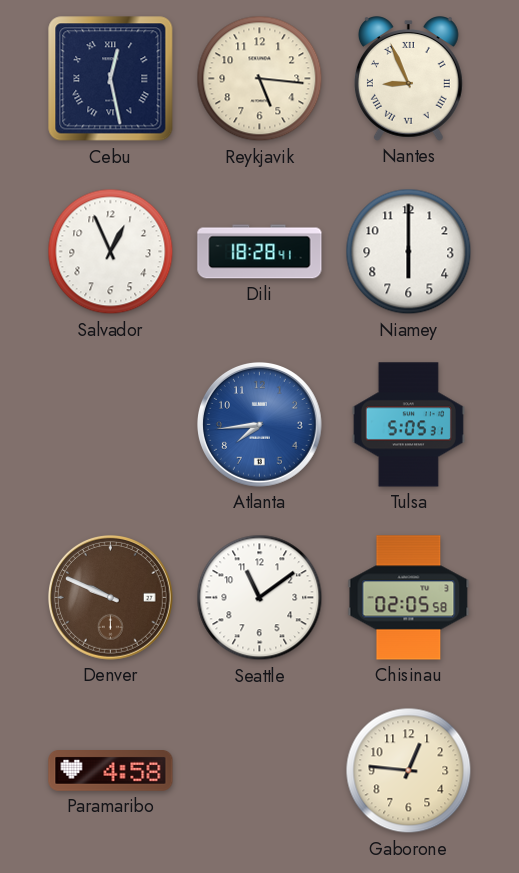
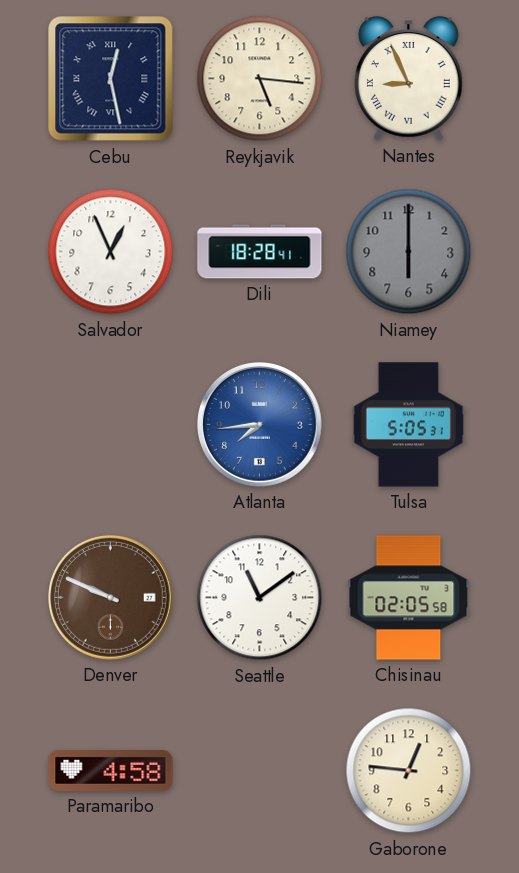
Niamey dial: white -> grey
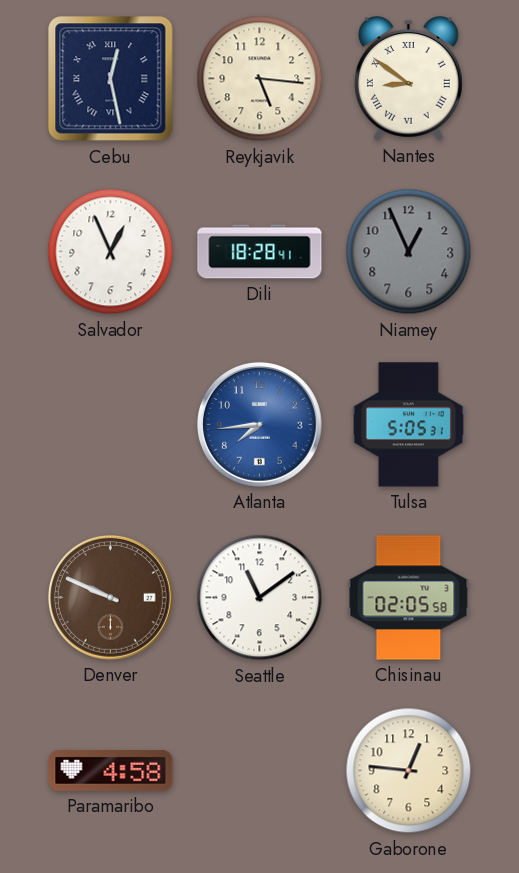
Nantes: 8:56 -> 8:51
Niamey: 6:00 -> 12:56
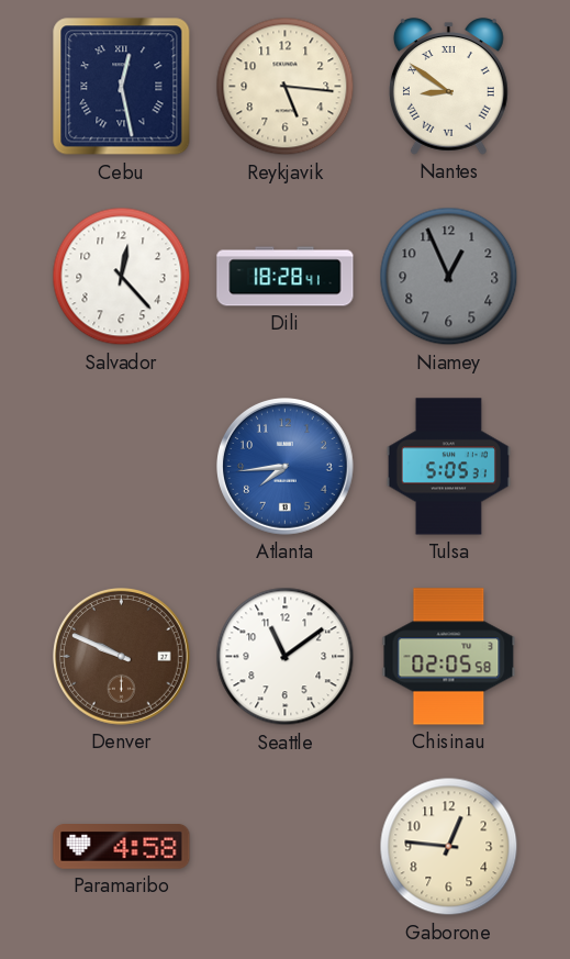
Salvador: 12:56 -> 12:23
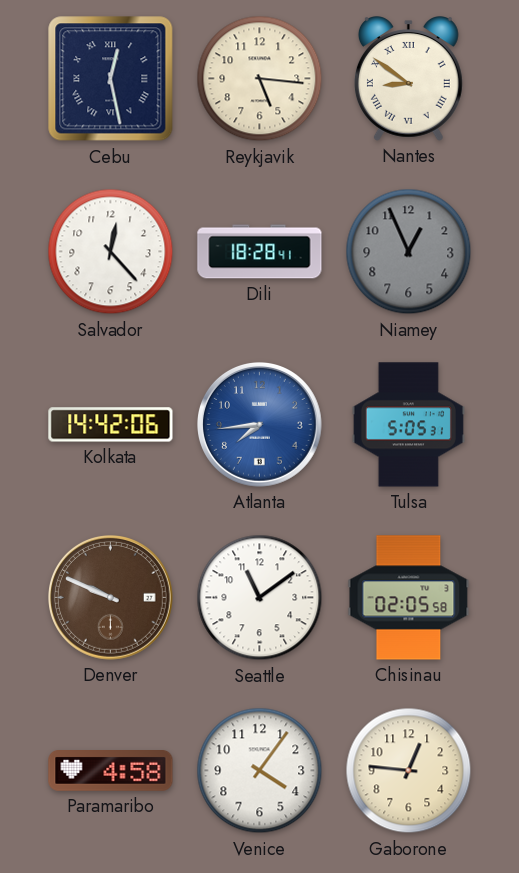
Kolkata: none -> 14:42
Venice: none -> 4:06
